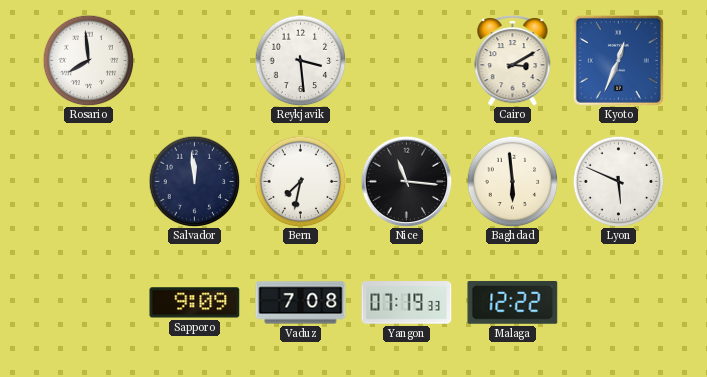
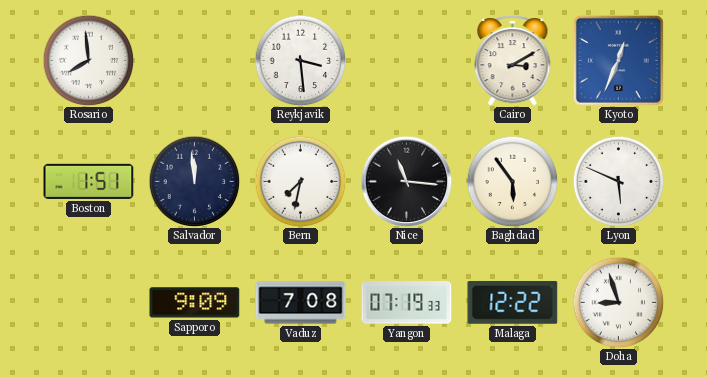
Boston: none -> 1:51
Baghdad: 5:59 -> 5:54
Doha: none -> 8:57
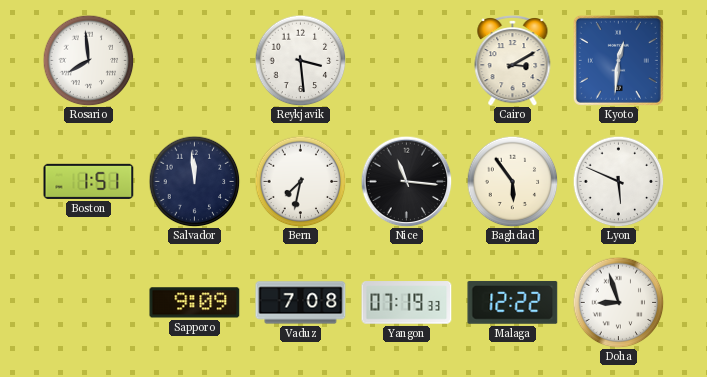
Kyoto: 12:34 -> 12:31
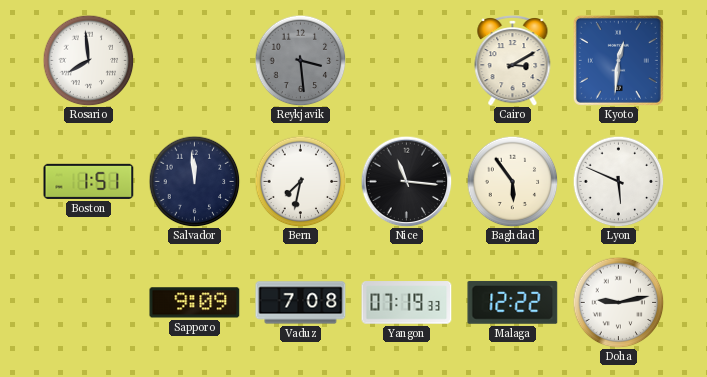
Reykjavik dial: white -> grey
Doha: 8:57 -> 9:13
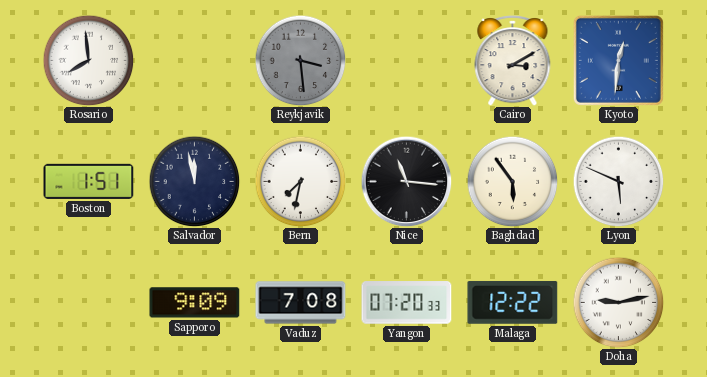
Salvador: 11:59 -> 11:58
Yangon: 07:19 -> 07:20
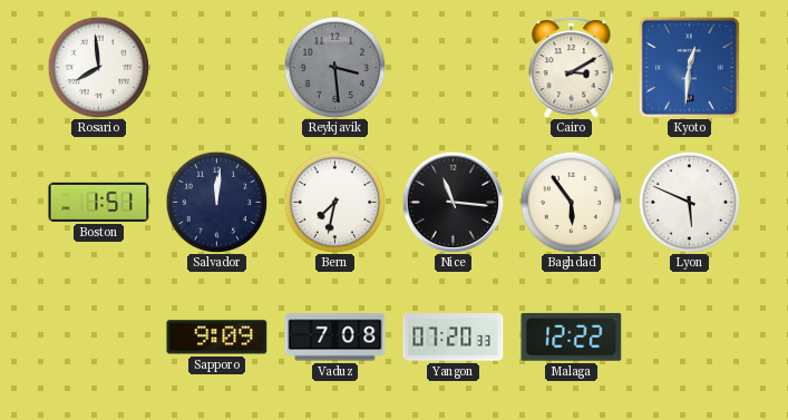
Salvador: 11:58 -> 12:01
Doha: 9:13 -> none
